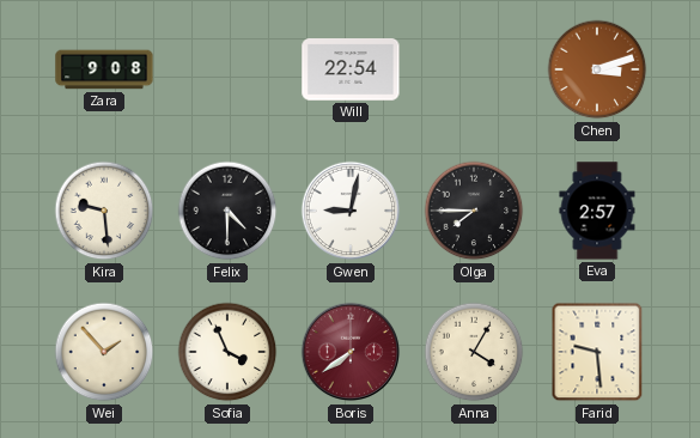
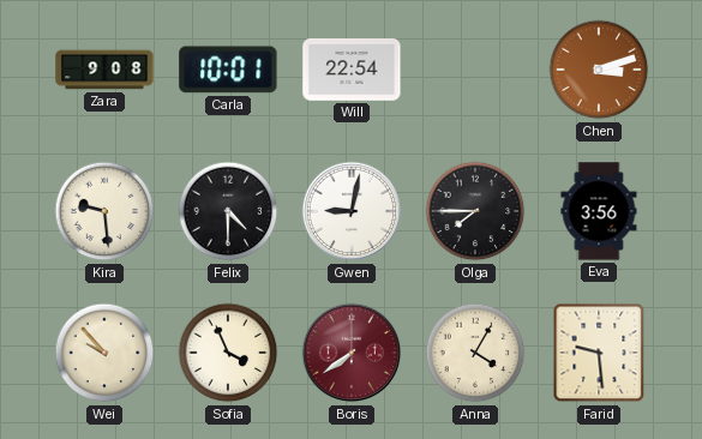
Carla: none -> 10:01
Eva: 2:57 -> 3:56
Wei: 1:53 -> 9:53
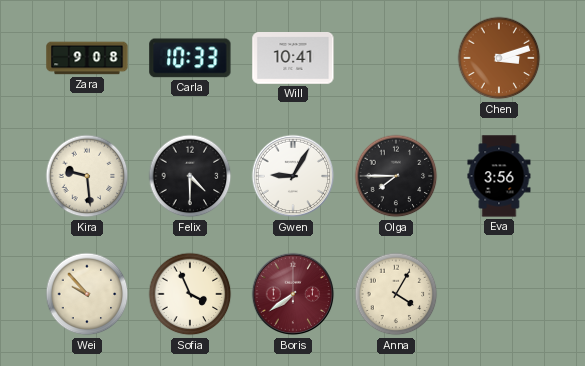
Carla: 10:01 -> 10:33
Will: 22:54 -> 10:41
Gwen: 9:02 -> 9:05
Farid: 9:29 -> none
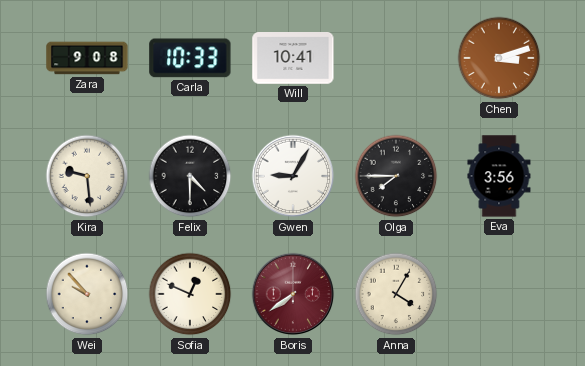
Sofia: 3:56 -> 12:49
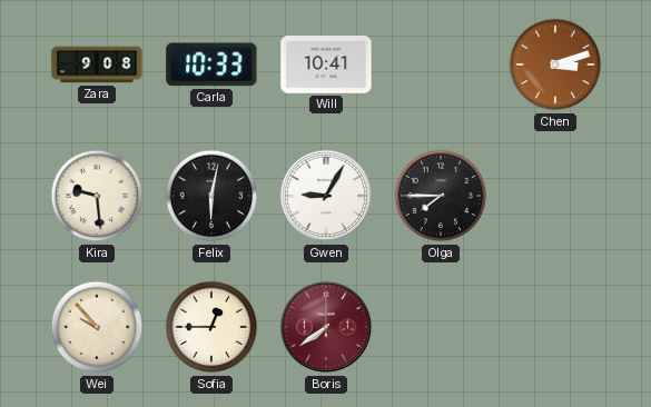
Felix: 4:30 -> 6:02
Eva: 3:56 -> none
Sofia: 12:49 -> 12:45
Anna: 4:05 -> none
